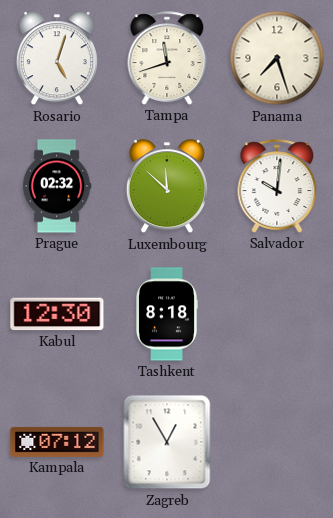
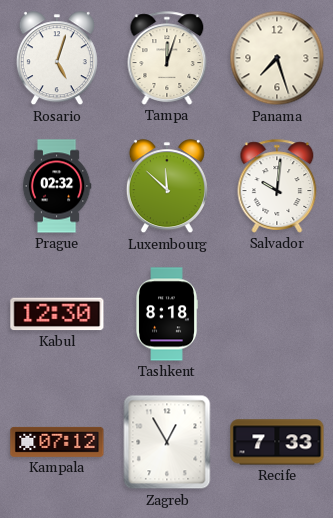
Tampa: 11:42 -> 12:03
Recife: none -> 7:33
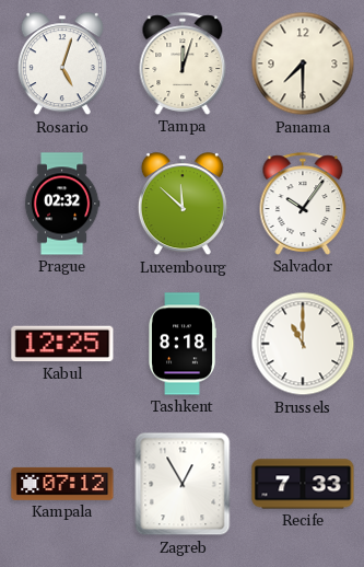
Panama: 7:27 -> 7:30
Salvador: 10:01 -> 10:06
Kabul: 12:30 -> 12:25
Brussels: none -> 11:00
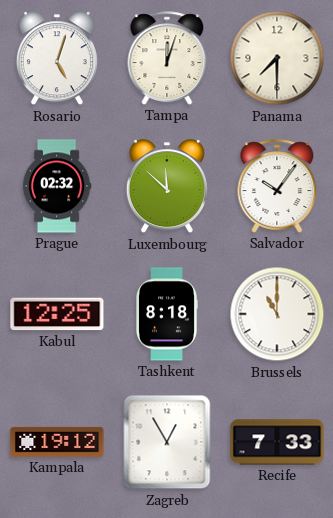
Kampala: 07:12 -> 19:12
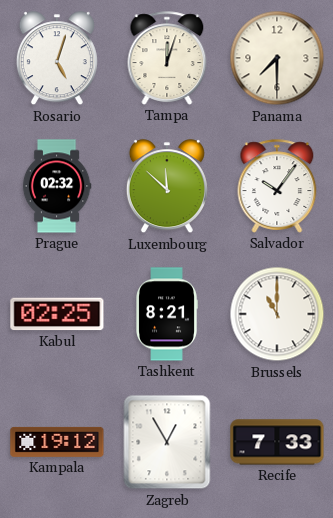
Kabul: 12:25 -> 02:25
Tashkent: 8:18 -> 8:21
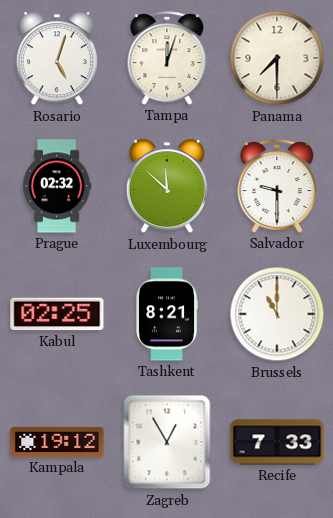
Salvador: 10:06 -> 9:30
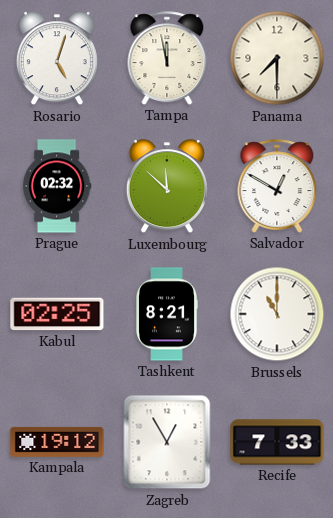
Tampa: 12:03 -> 11:58
Salvador: 9:30 -> 12:50
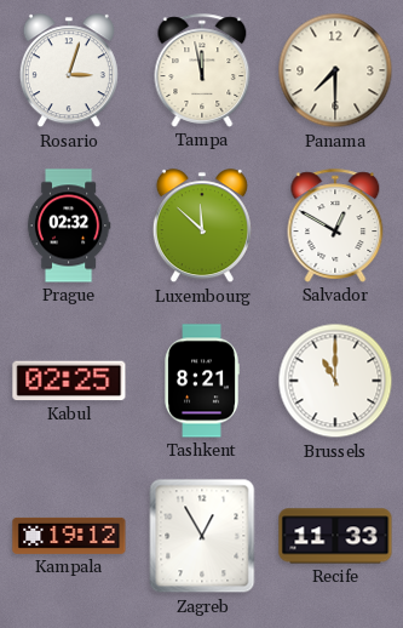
Rosario: 5:03 -> 3:03
Recife: 7:33 -> 11:33
